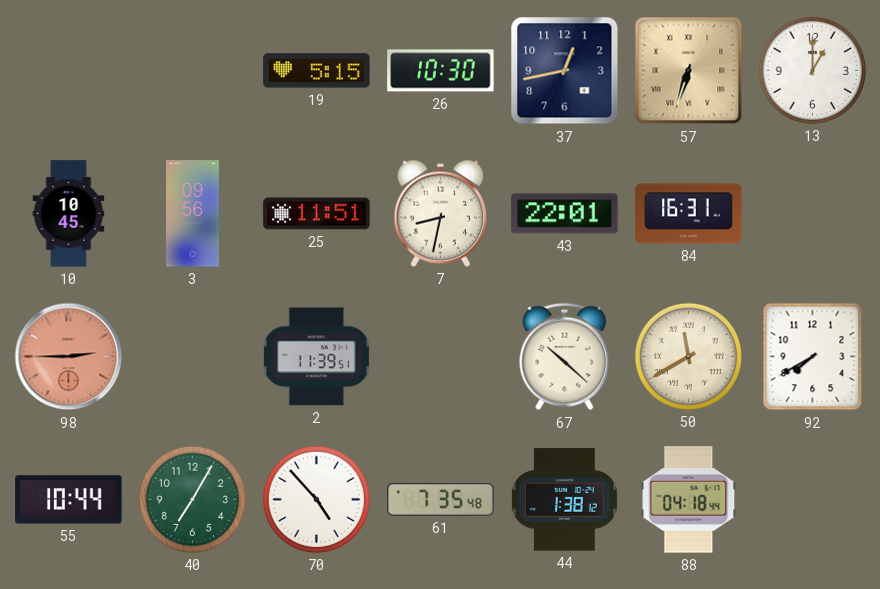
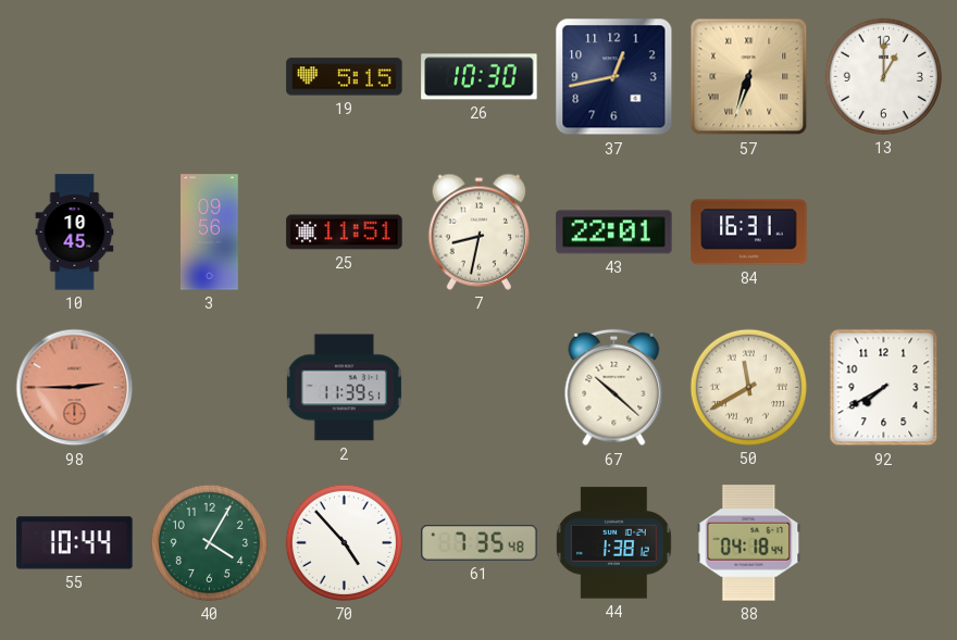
40: 7:05 -> 4:05
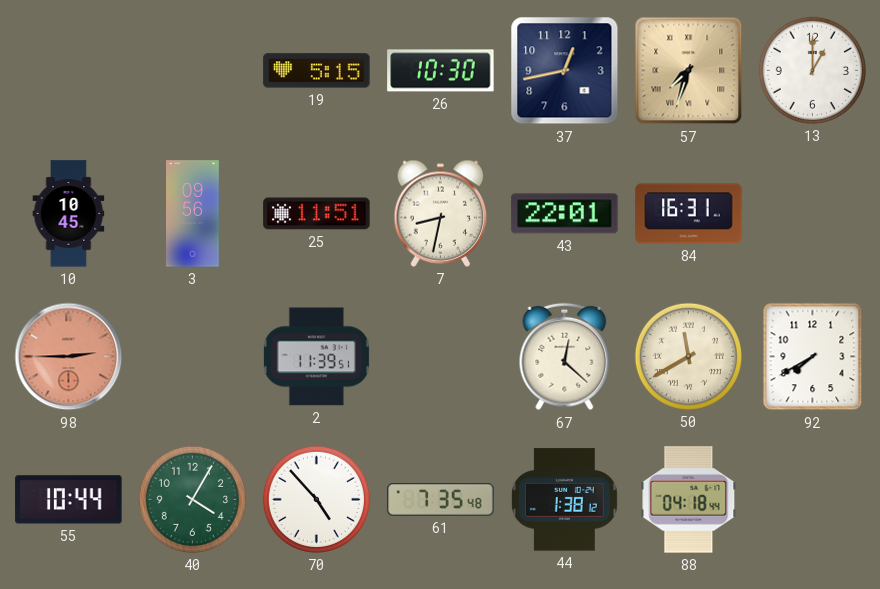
57: 6:33 -> 7:33
67: 10:22 -> 12:22
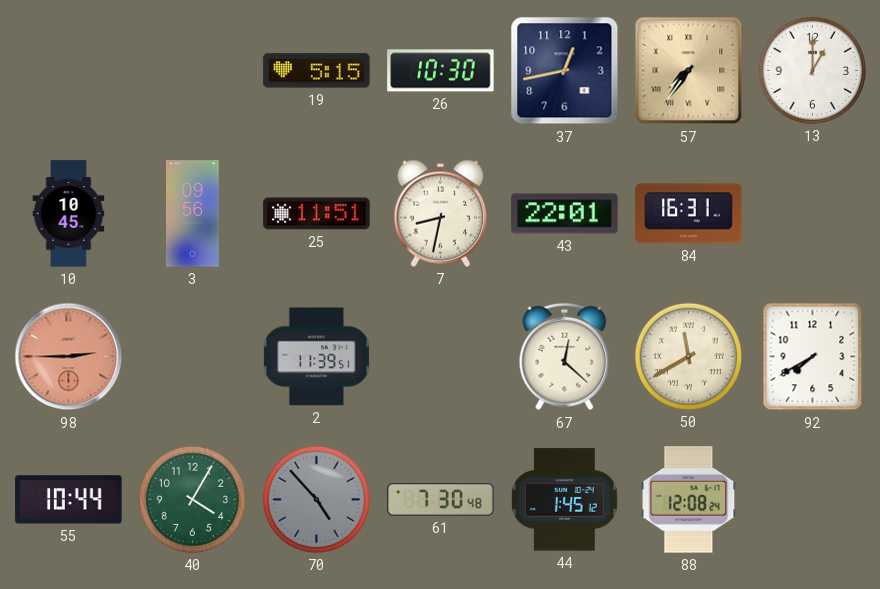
57: 7:33 -> 7:36
70 dial: white -> grey
61: 7:35 -> 7:30
44: 1:38 -> 1:45
88: 04:18 -> 12:08
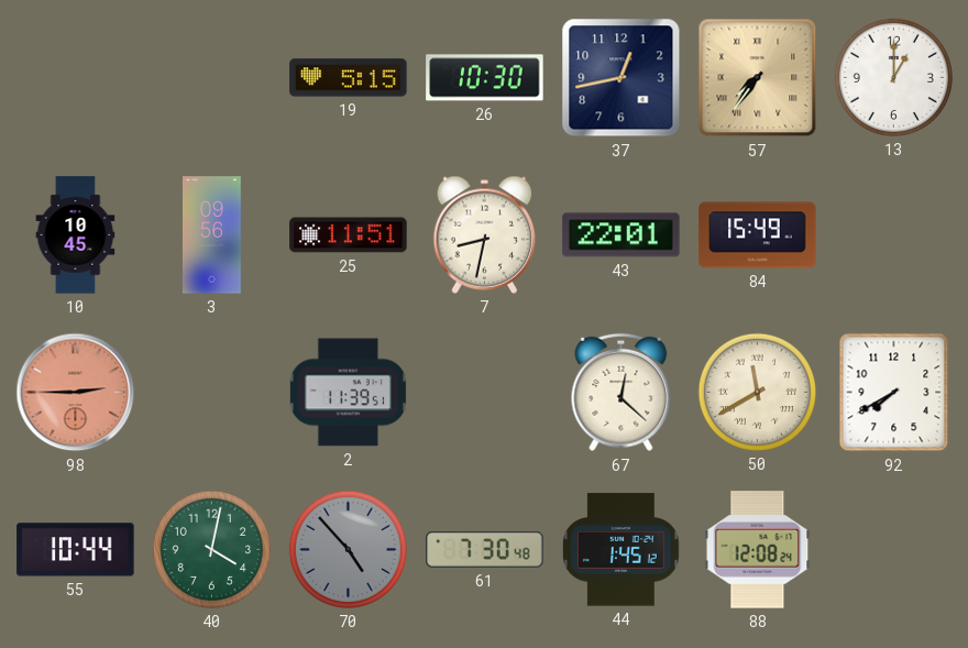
84: 16:31 -> 15:49
40: 4:05 -> 4:02
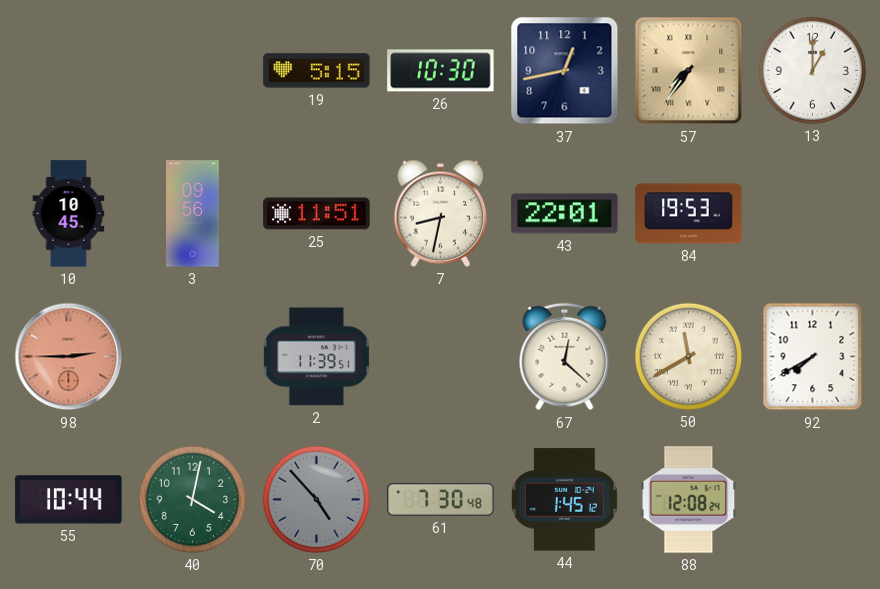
84: 15:49 -> 19:53
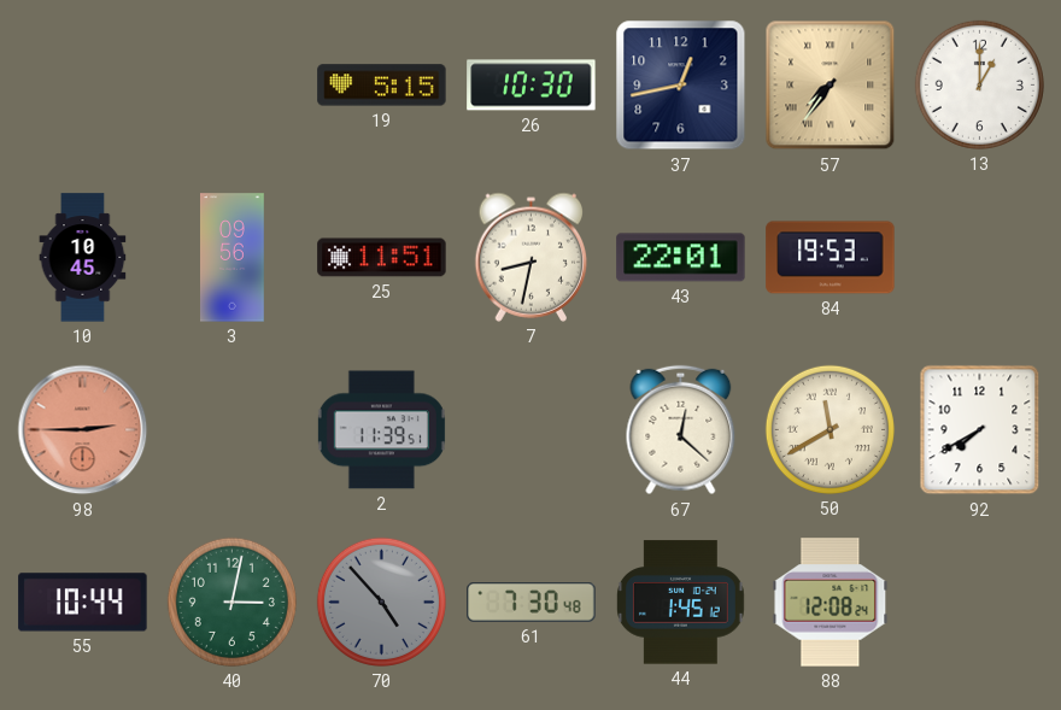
40: 4:02 -> 3:02
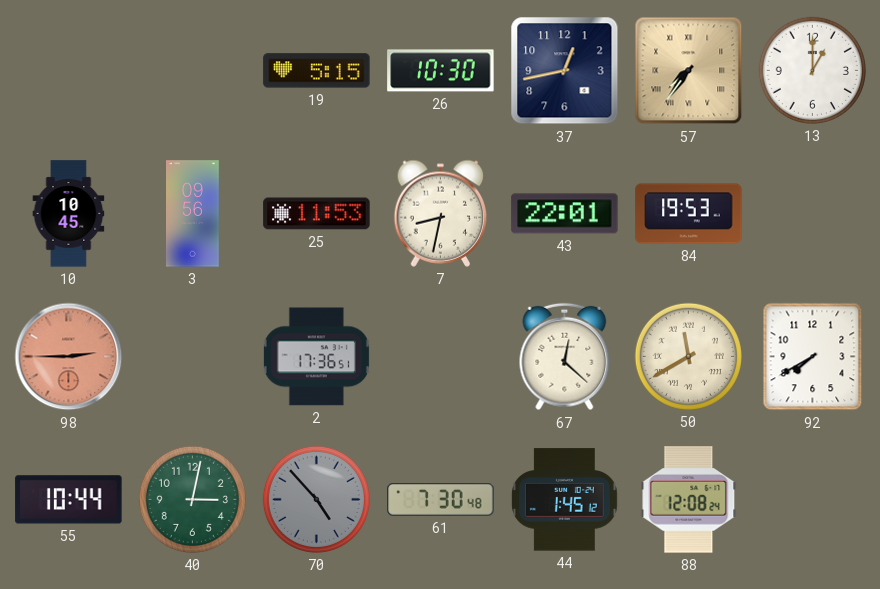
25: 11:51 -> 11:53
2: 11:39 -> 17:36
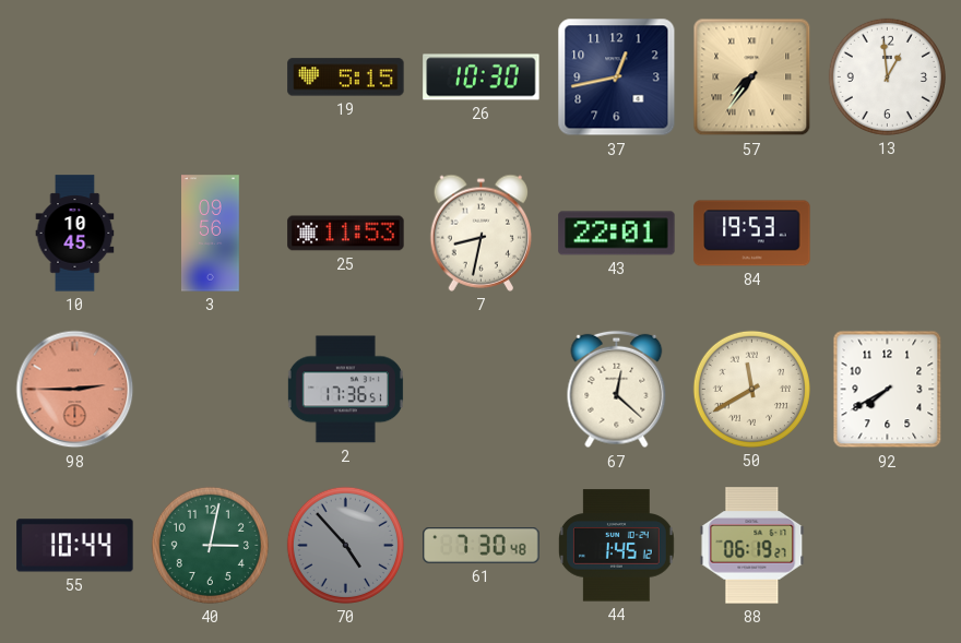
13: 1:00 -> 12:59
88: 12:08 -> 06:19
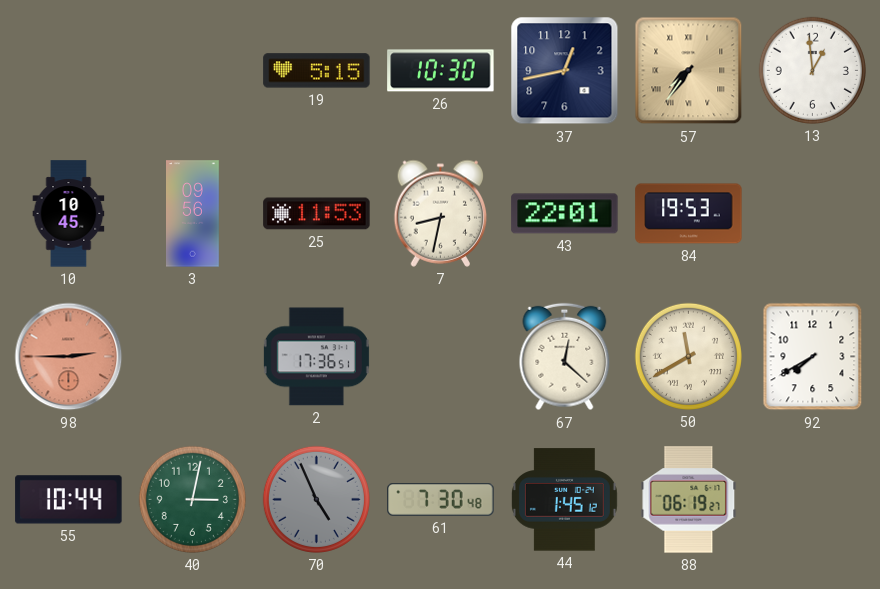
70: 4:53 -> 4:56
